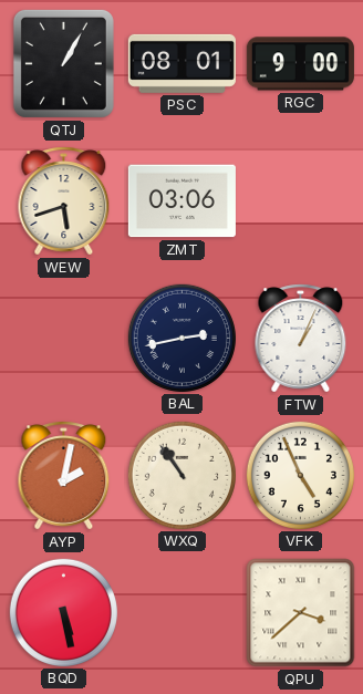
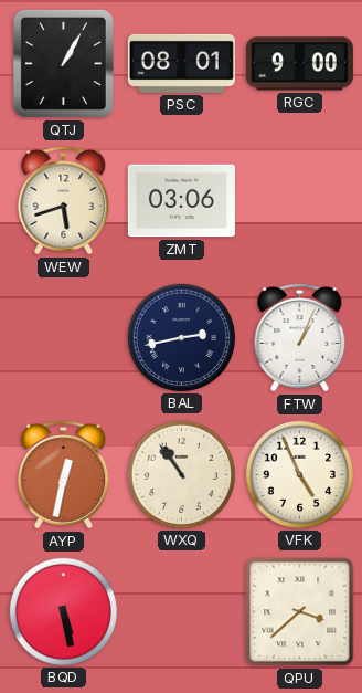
AYP: 2:02 -> 12:32
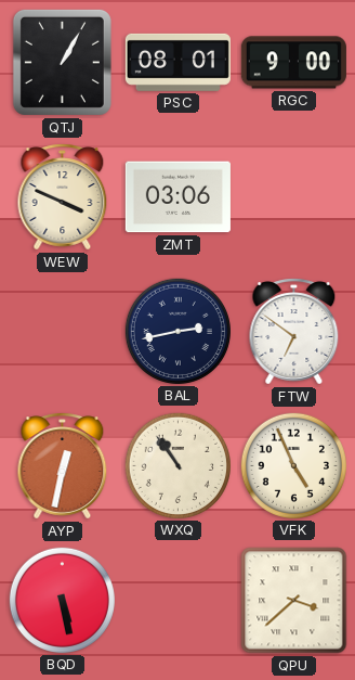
WEW: 5:42 -> 3:49
FTW: 1:04 -> 6:51
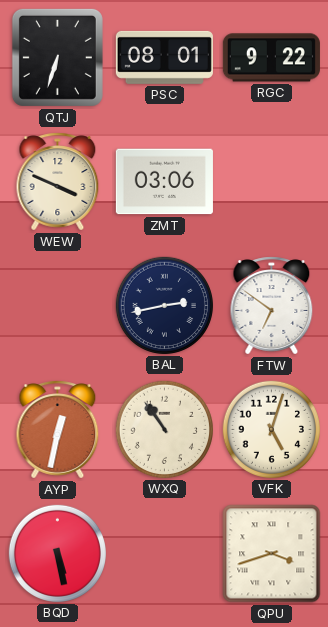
QTJ: 1:05 -> 6:33
RGC: 9:00 -> 9:22
VFK: 4:56 -> 5:03
QPU: 3:38 -> 3:42
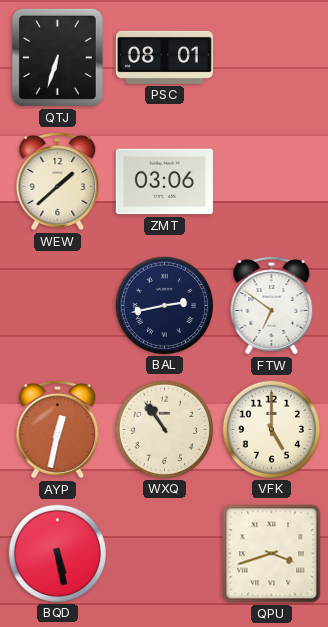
RGC: 9:22 -> none
WEW: 3:49 -> 1:38
VFK: 5:03 -> 5:00
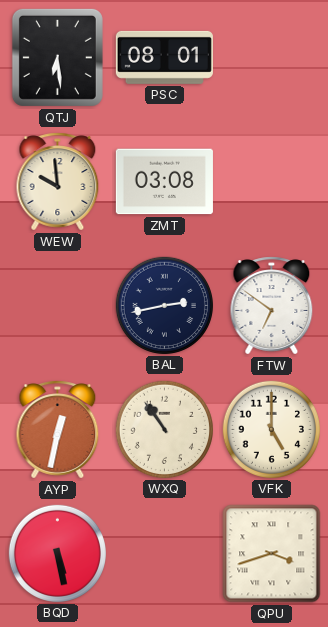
QTJ: 6:33 -> 6:29
WEW: 1:38 -> 9:59
ZMT: 03:06 -> 03:08
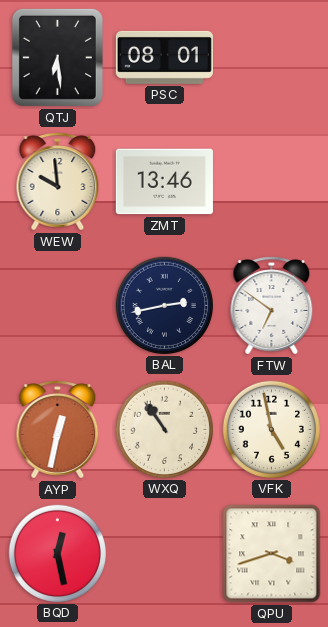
ZMT: 03:08 -> 13:46
VFK: 5:00 -> 4:58
BQD: 5:28 -> 12:28
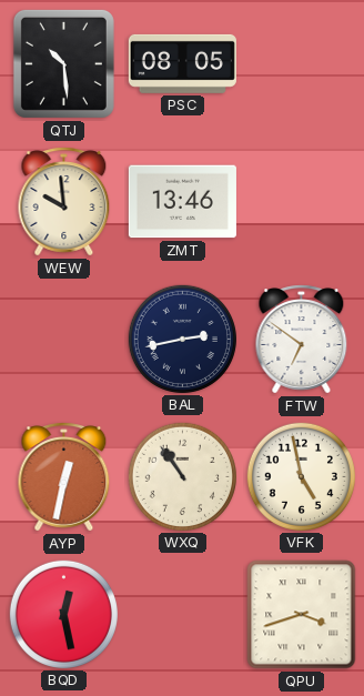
QTJ: 6:29 -> 10:29
PSC: 08:01 -> 08:05
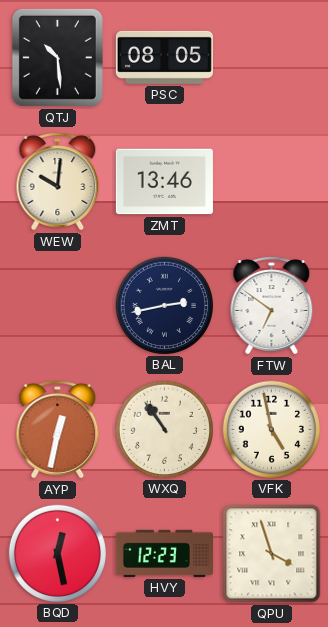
WEW: 9:59 -> 10:01
HVY: none -> 12:23
QPU: 3:42 -> 3:57
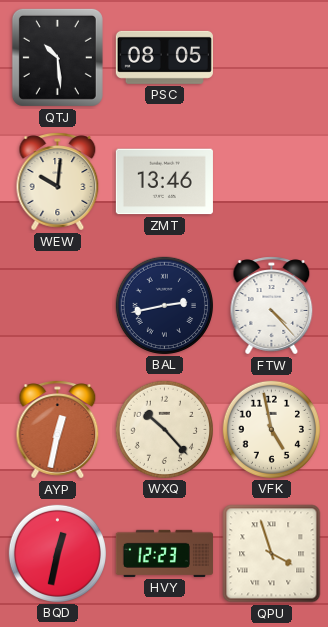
FTW: 6:51 -> 4:23
WXQ: 10:54 -> 10:23
BQD: 12:28 -> 12:32
